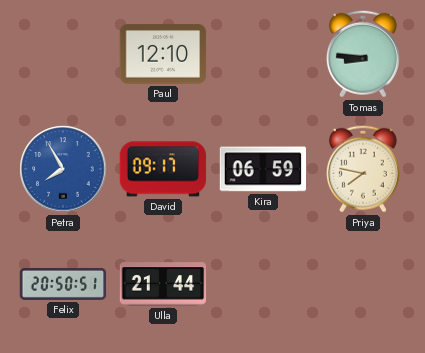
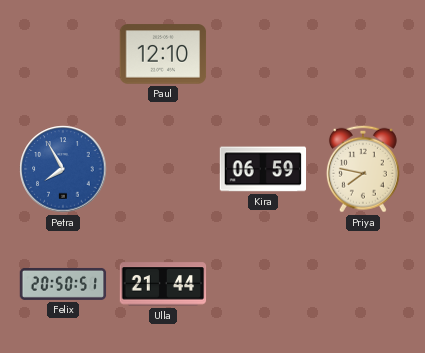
Tomas: 8:46 -> none
David: 09:17 -> none
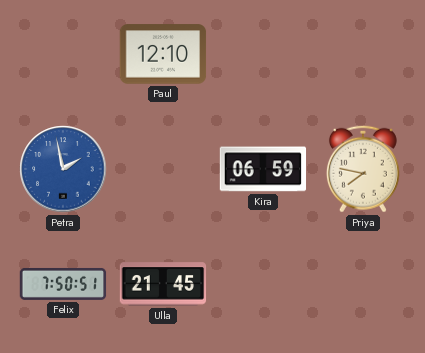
Petra: 7:55 -> 1:58
Felix: 20:50 -> 7:50
Ulla: 21:44 -> 21:45
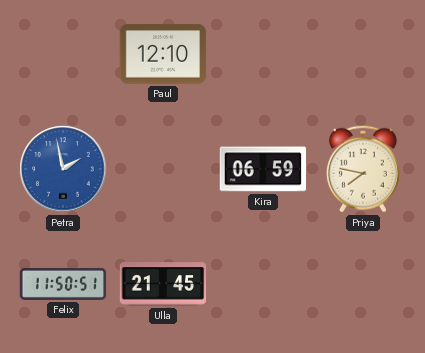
Felix: 7:50 -> 11:50
